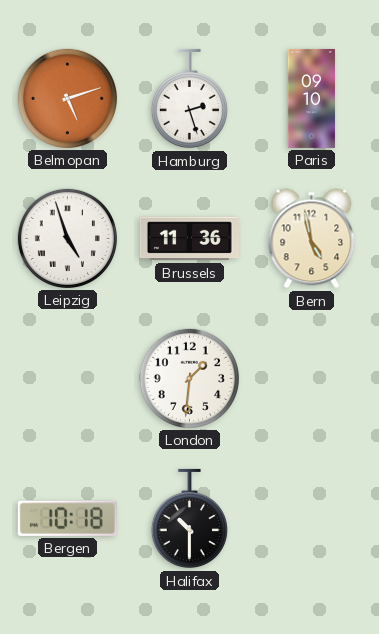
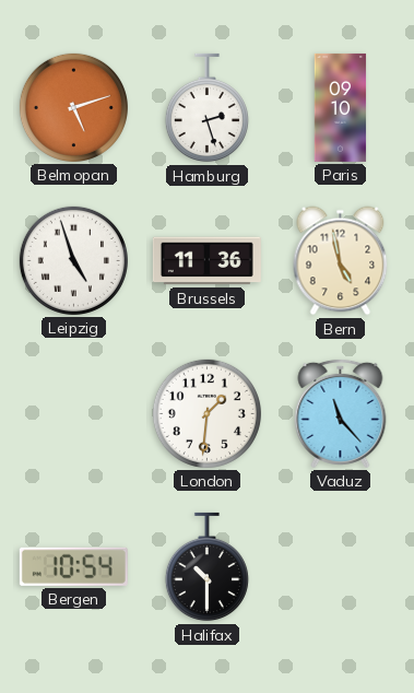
Vaduz: none -> 11:23
Bergen: 10:18 -> 10:54
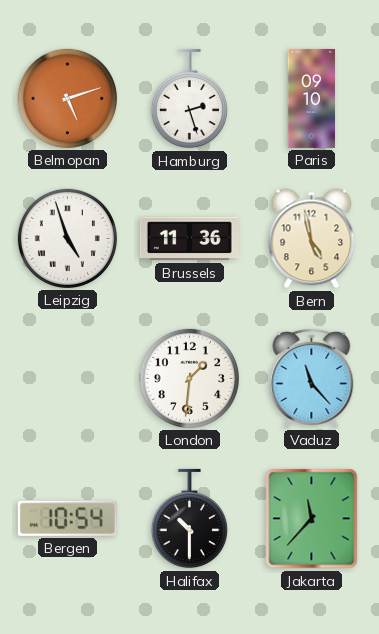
Jakarta: none -> 11:37
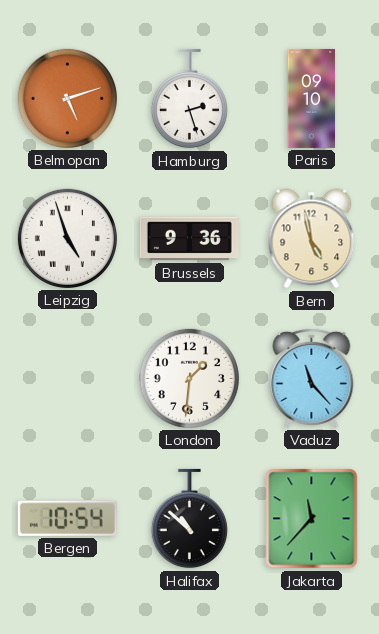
Brussels: 11:36 -> 9:36
Halifax: 10:30 -> 10:52
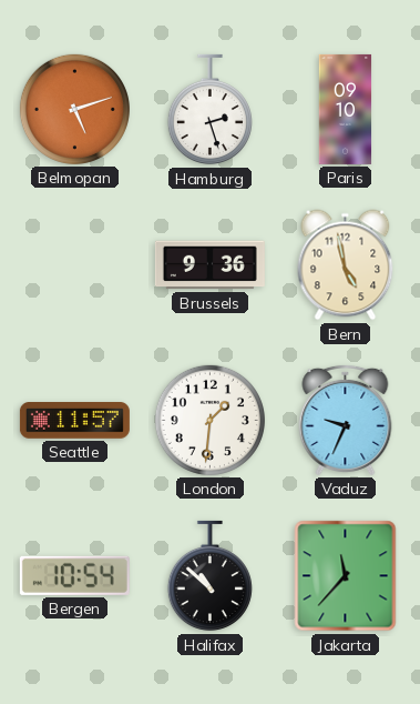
Leipzig: 4:57 -> none
Seattle: none -> 11:57
Vaduz: 11:23 -> 9:34
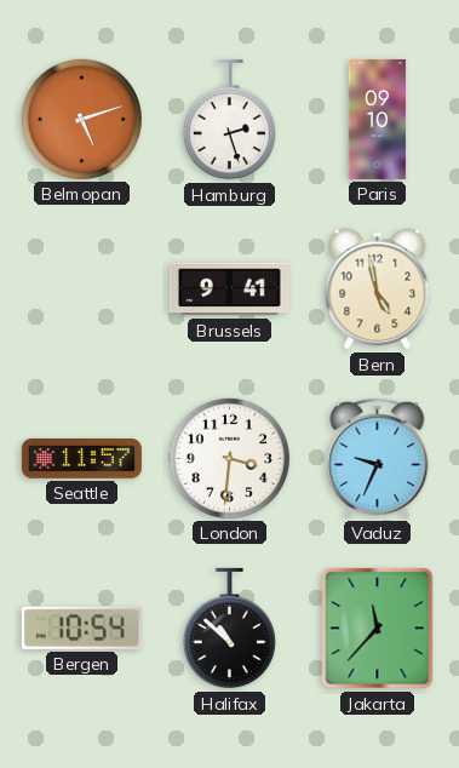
Brussels: 9:36 -> 9:41
London: 1:31 -> 3:31
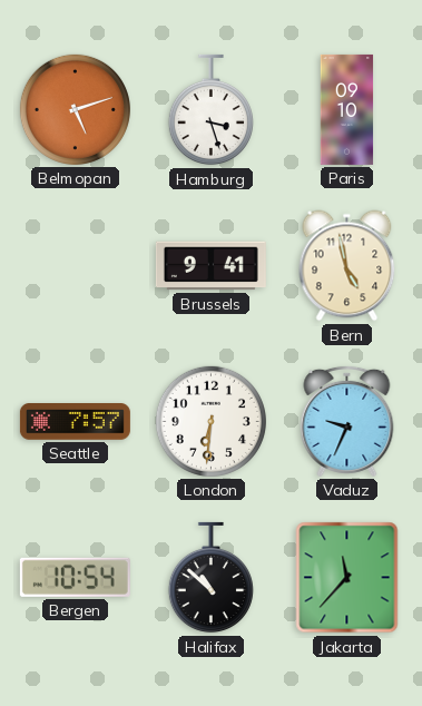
Hamburg: 2:27 -> 3:27
Seattle: 11:57 -> 7:57
London: 3:31 -> 6:31
